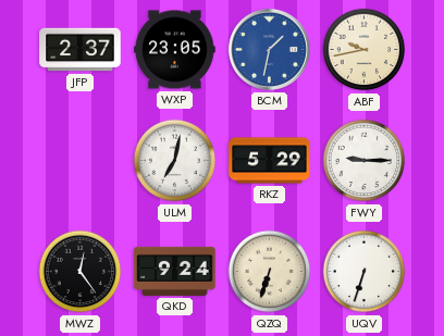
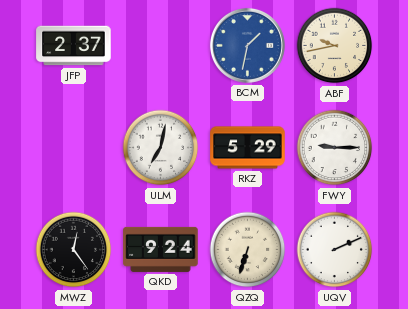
WXP: 23:05 -> none
UQV: 6:33 -> 2:11
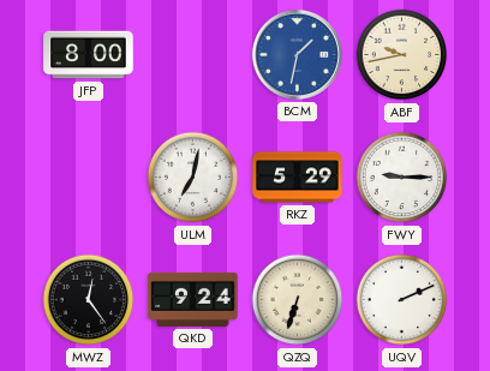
JFP: 2:37 -> 8:00
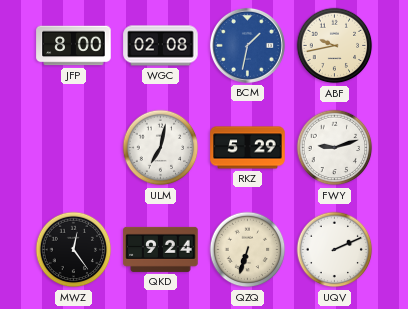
WGC: none -> 02:08
FWY: 9:15 -> 9:12
